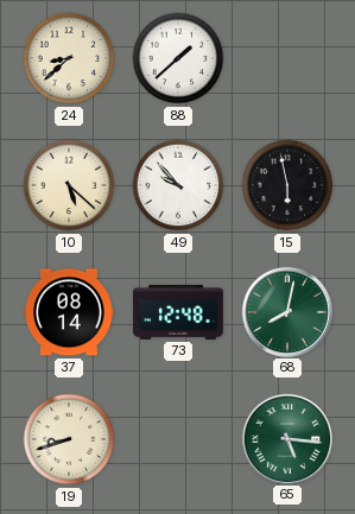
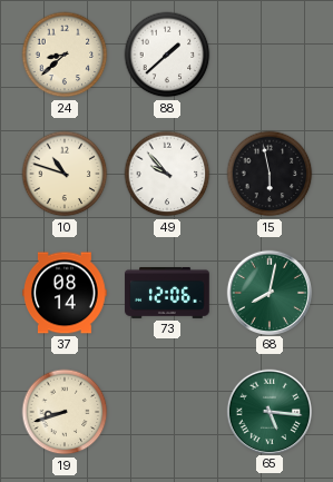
10: 5:22 -> 10:48
73: 12:48 -> 12:06
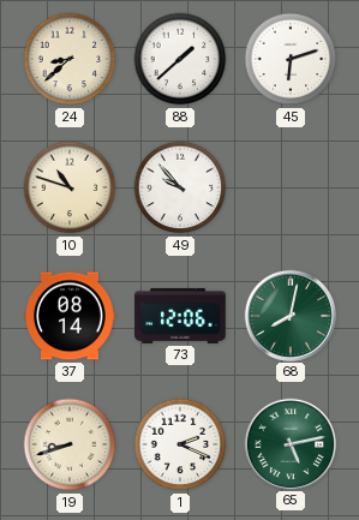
45: none -> 6:12
15: 5:58 -> none
1: none -> 2:19
65: 5:16 -> 5:13
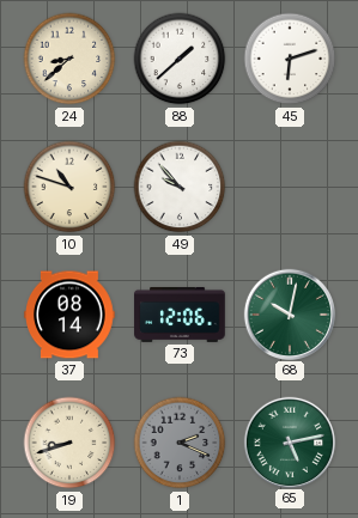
68: 8:02 -> 10:02
1 dial: white -> grey
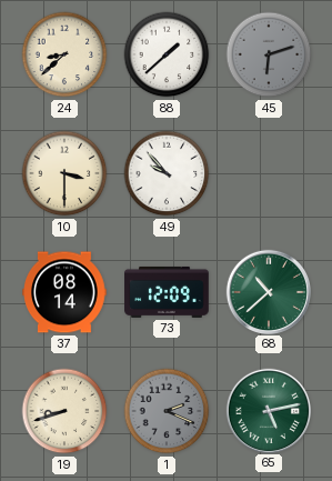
45 dial: white -> grey
10: 10:48 -> 3:30
73: 12:06 -> 12:09
68: 10:02 -> 10:38
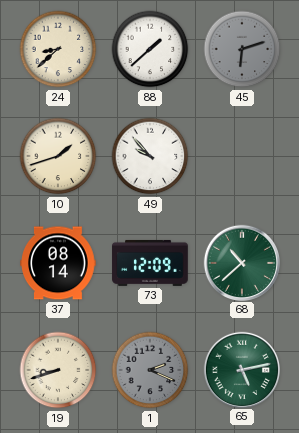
10: 3:30 -> 1:42
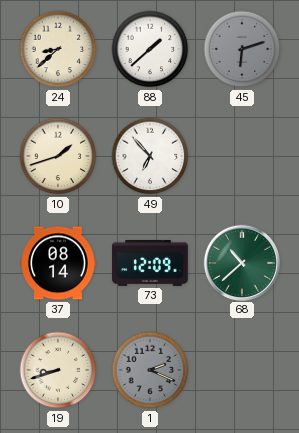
49: 9:53 -> 6:53
65: 5:13 -> none
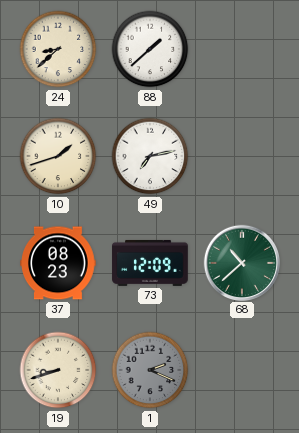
45: 6:12 -> none
49: 6:53 -> 7:13
37: 08:14 -> 08:23
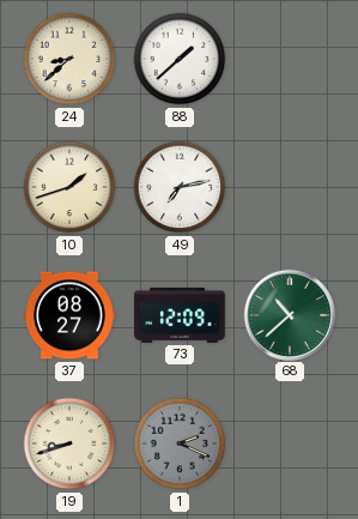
37: 08:23 -> 08:27
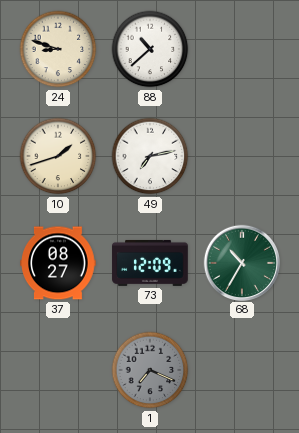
24: 8:38 -> 8:48
88: 1:38 -> 10:38
68: 10:38 -> 10:35
19: 8:42 -> none
1: 2:19 -> 7:19
